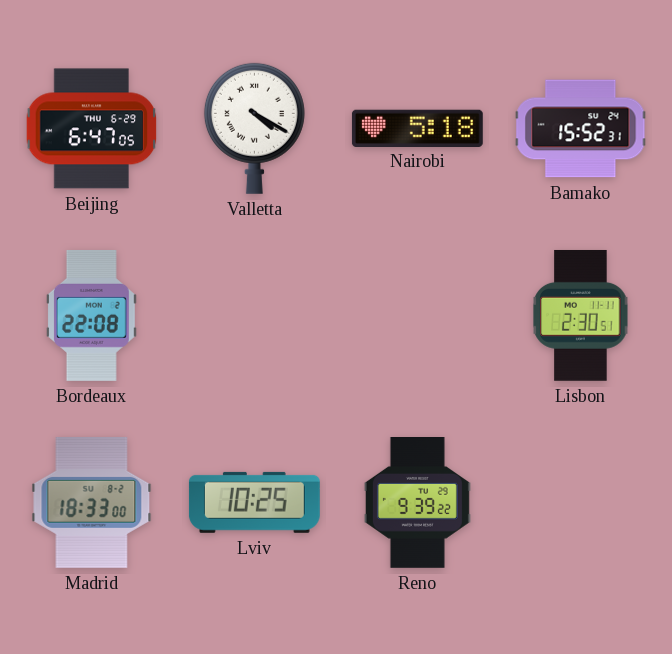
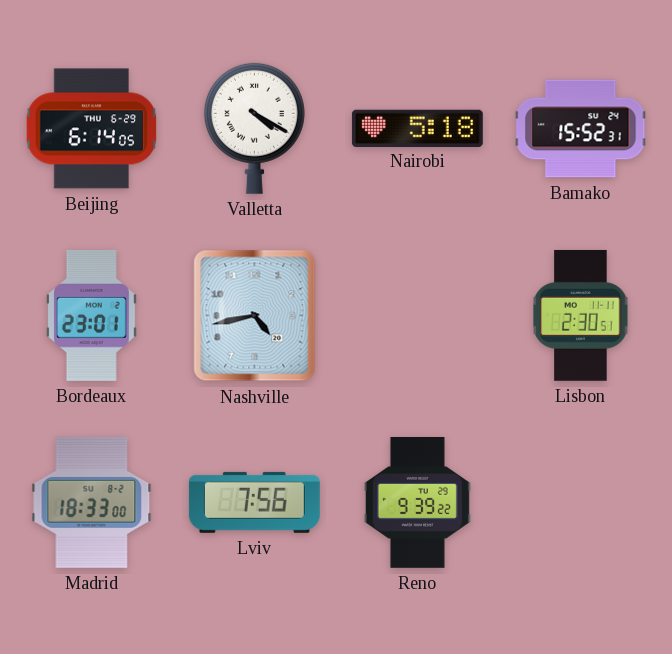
Beijing: 6:47 -> 6:14
Bordeaux: 22:08 -> 23:01
Nashville: none -> 4:43
Lviv: 10:25 -> 7:56
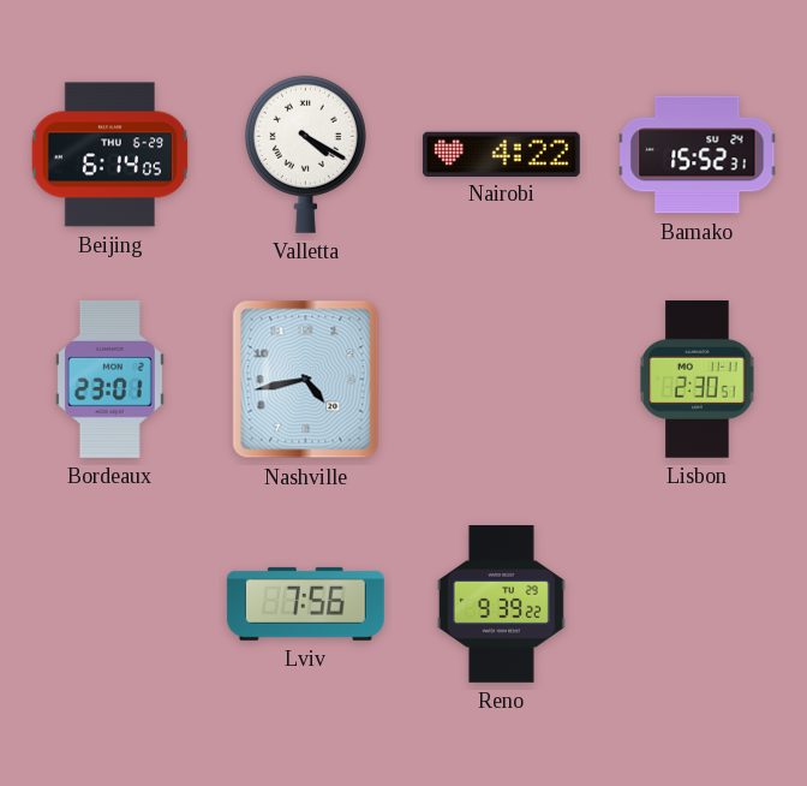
Nairobi: 5:18 -> 4:22
Madrid: 18:33 -> none
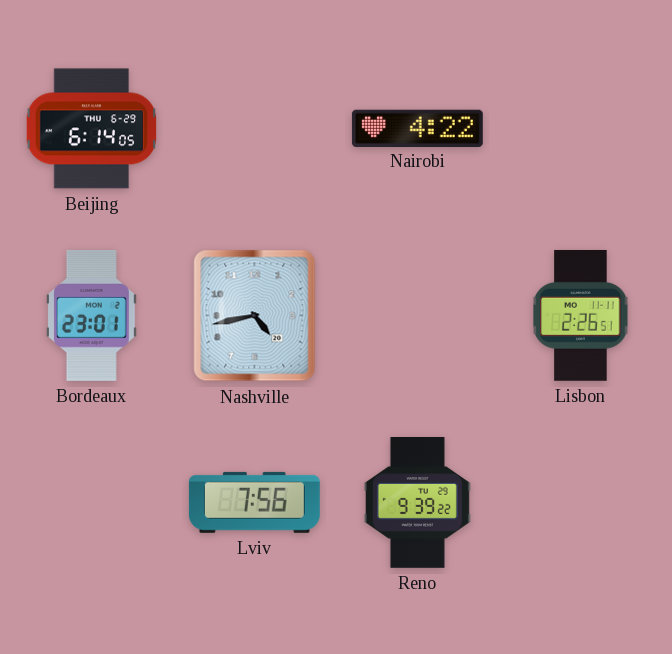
Valletta: 4:20 -> none
Bamako: 15:52 -> none
Lisbon: 2:30 -> 2:26
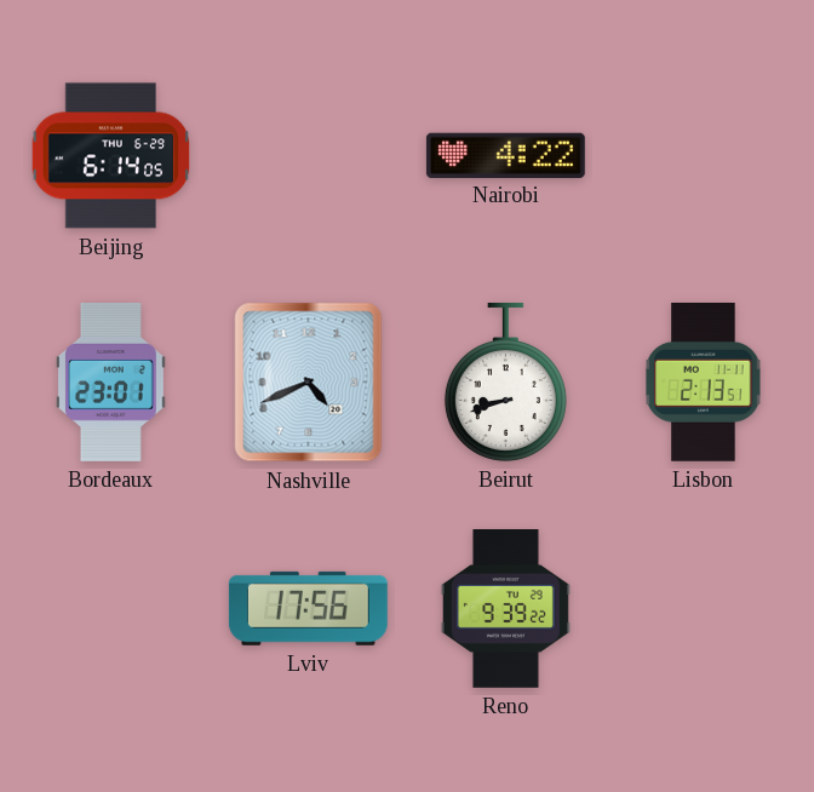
Nashville: 4:43 -> 4:41
Beirut: none -> 8:42
Lisbon: 2:26 -> 2:13
Lviv: 7:56 -> 17:56
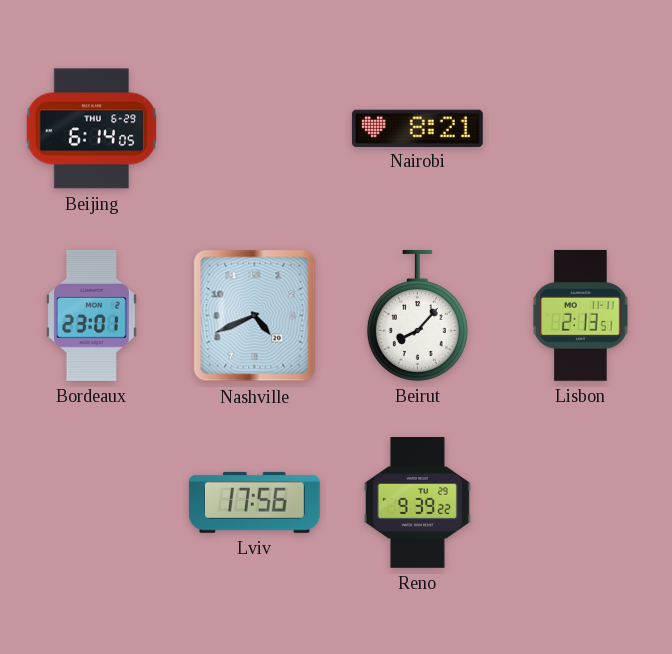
Nairobi: 4:22 -> 8:21
Beirut: 8:42 -> 8:07
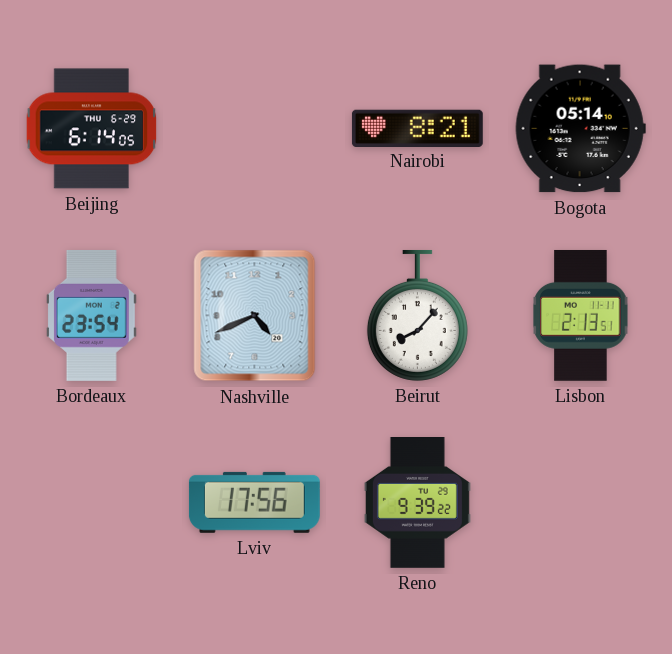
Bogota: none -> 05:14
Bordeaux: 23:01 -> 23:54
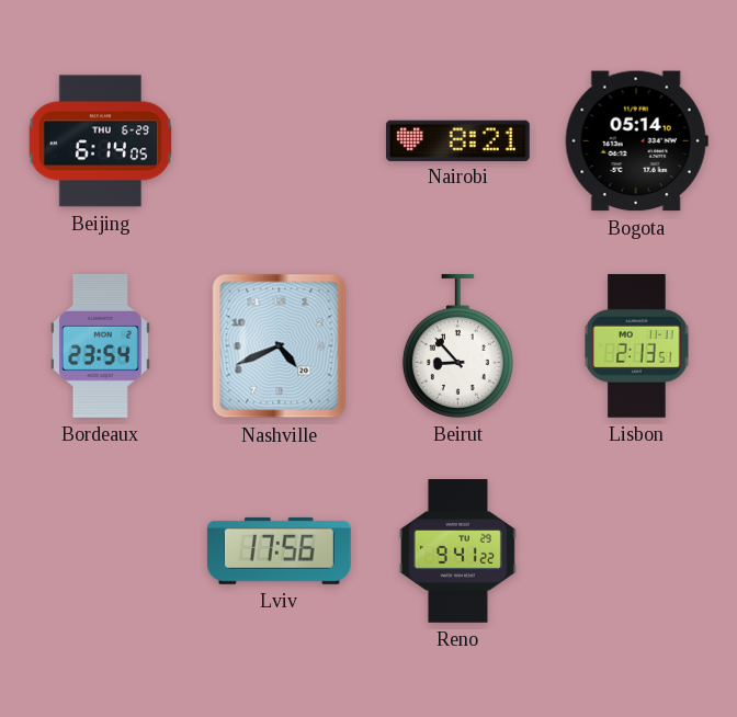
Beirut: 8:07 -> 8:53
Reno: 9:39 -> 9:41
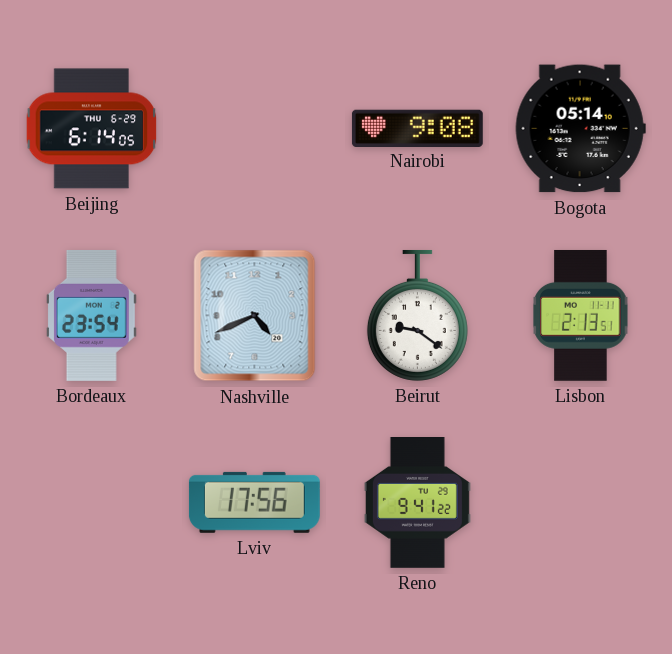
Nairobi: 8:21 -> 9:08
Beirut: 8:53 -> 9:21
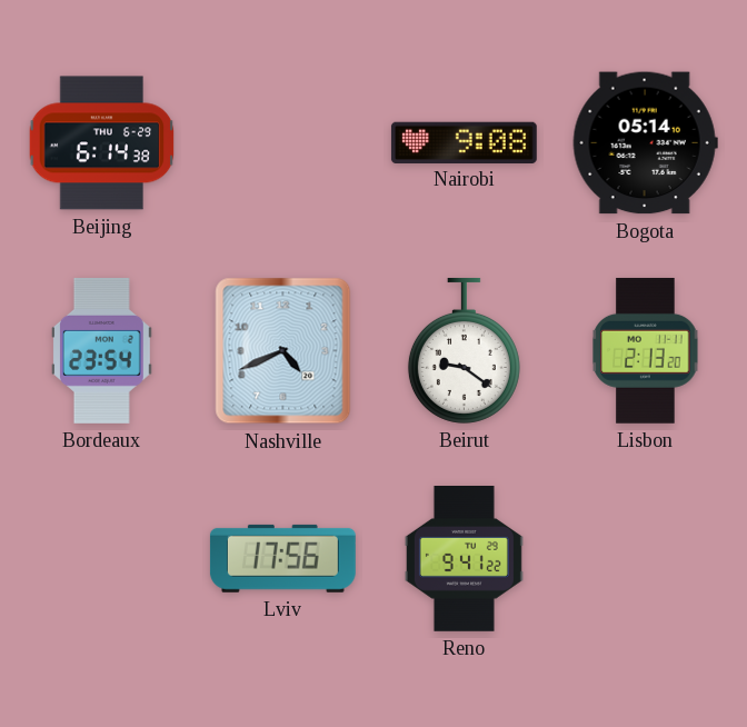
Beijing: 6:14:05 -> 6:14:38
Lisbon: 2:13:51 -> 2:13:20
